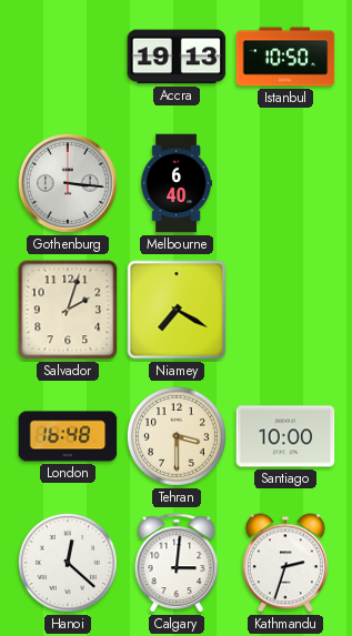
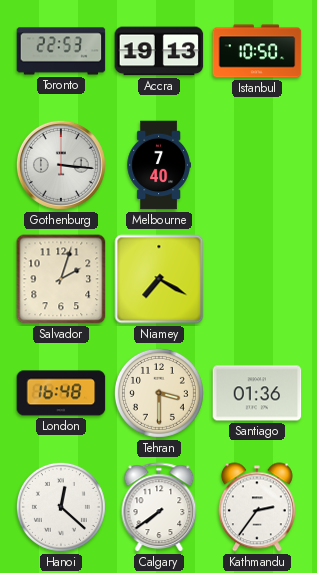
Toronto: none -> 22:53
Melbourne: 6:40 -> 7:40
Santiago: 10:00 -> 01:36
Calgary: 3:01 -> 7:39
Kathmandu: 2:33 -> 2:36
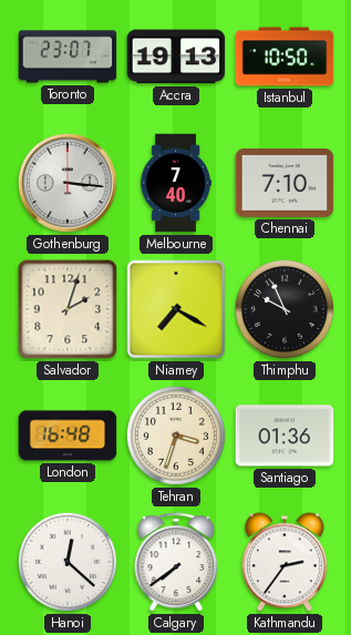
Toronto: 22:53 -> 23:07
Chennai: none -> 7:10
Thimphu: none -> 9:56
Tehran: 3:30 -> 3:33
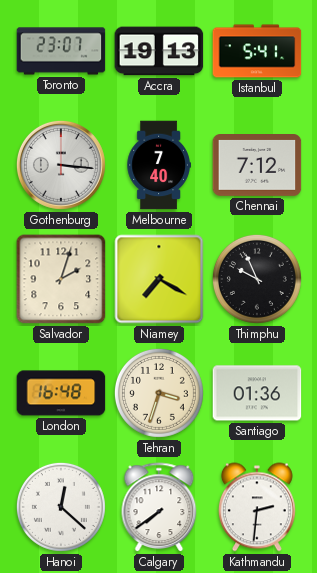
Istanbul: 10:50 -> 5:41
Chennai: 7:10 -> 7:12
Kathmandu: 2:36 -> 2:31
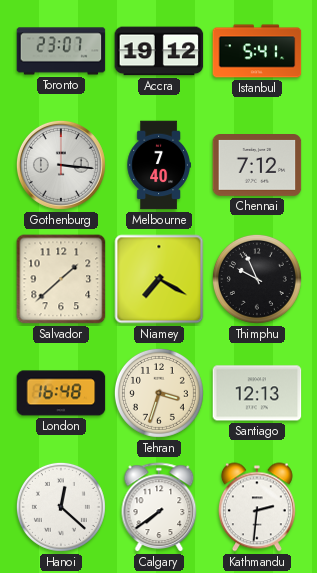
Accra: 19:13 -> 19:12
Salvador: 2:03 -> 1:38
Santiago: 01:36 -> 12:13
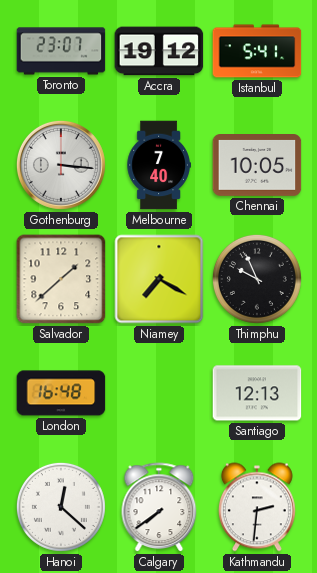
Chennai: 7:12 -> 10:05
Tehran: 3:33 -> none
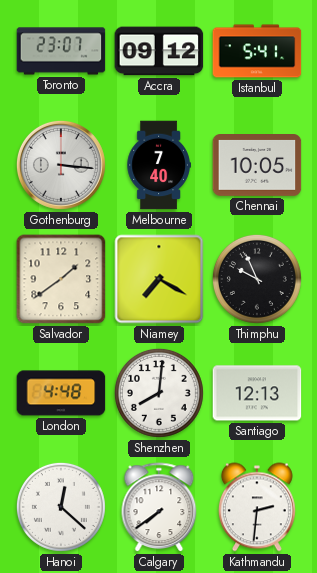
Accra: 19:12 -> 09:12
Salvador: 1:38 -> 1:39
London: 16:48 -> 4:48
Shenzhen: none -> 8:01
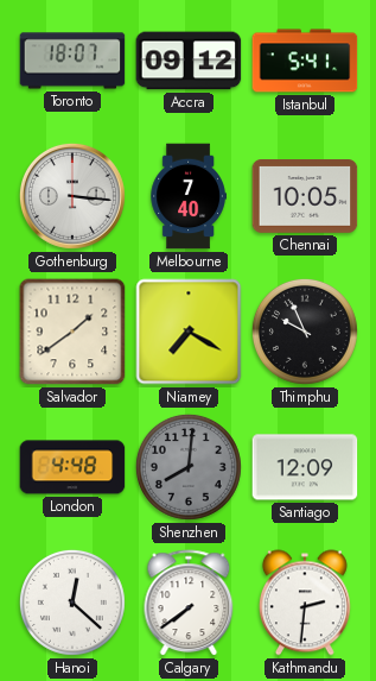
Toronto: 23:07 -> 18:07
Shenzhen dial: white -> grey
Santiago: 12:13 -> 12:09
